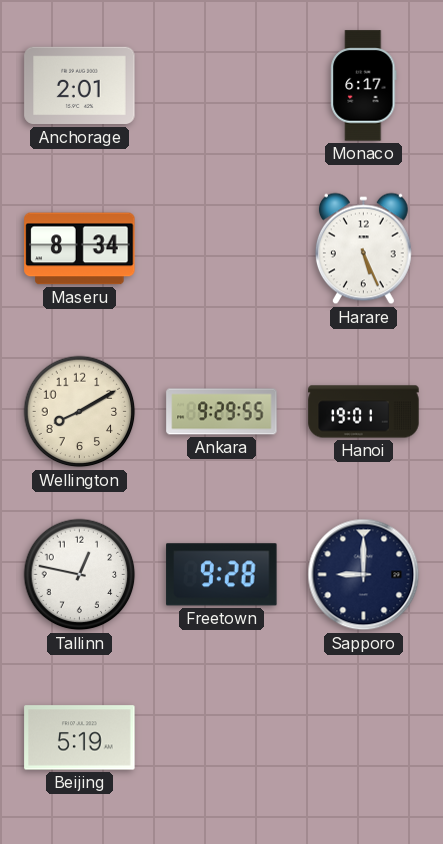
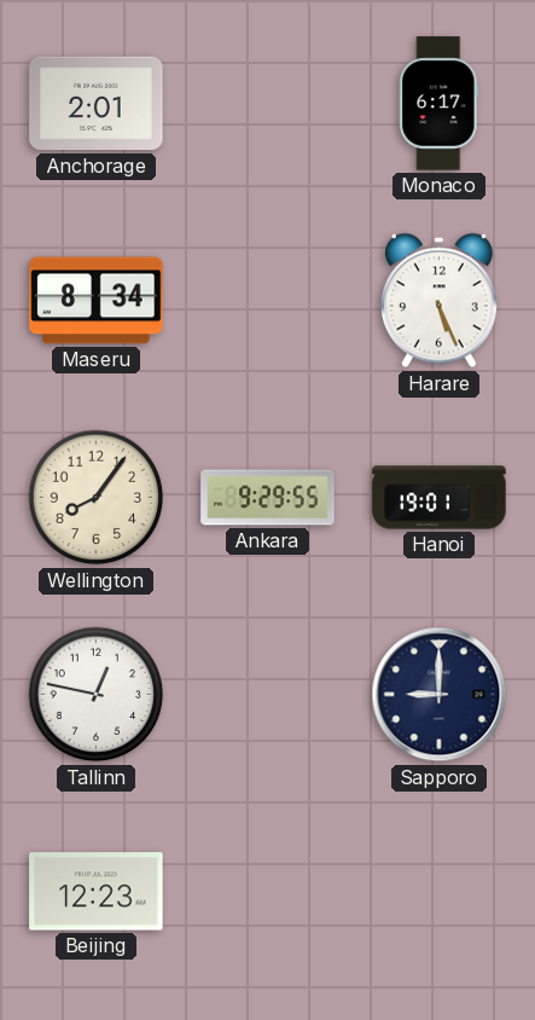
Wellington: 8:10 -> 8:06
Freetown: 9:28 -> none
Beijing: 5:19 -> 12:23
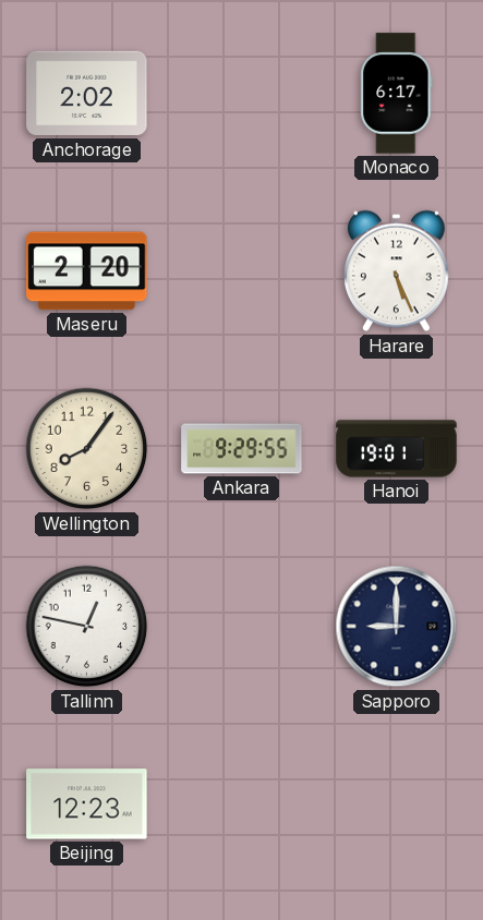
Anchorage: 2:01 -> 2:02
Maseru: 8:34 -> 2:20
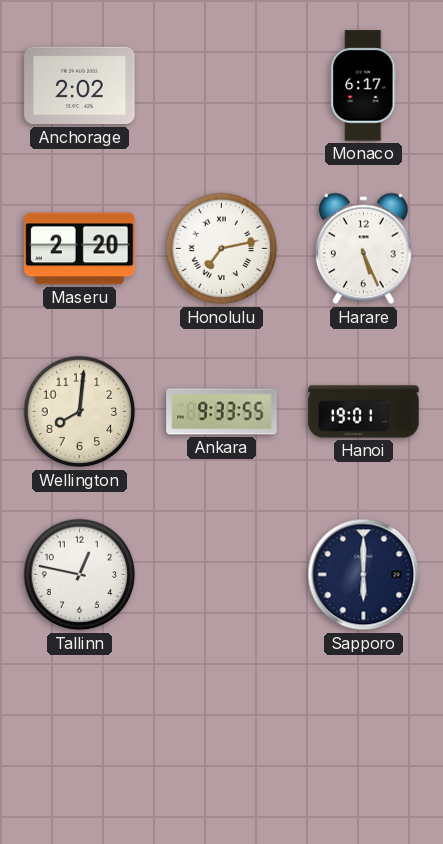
Honolulu: none -> 7:13
Wellington: 8:06 -> 8:01
Ankara: 9:29 -> 9:33
Sapporo: 9:00 -> 6:00
Beijing: 12:23 -> none
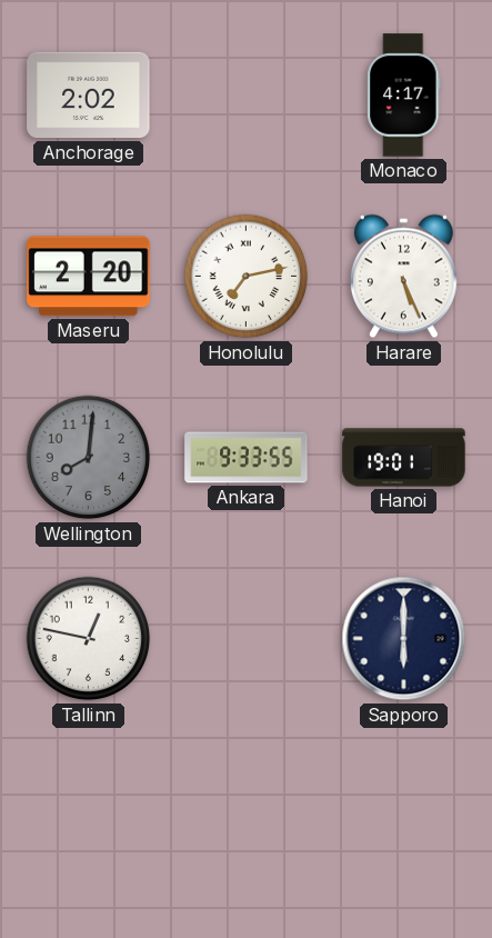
Monaco: 6:17 -> 4:17
Wellington dial: cream -> grey
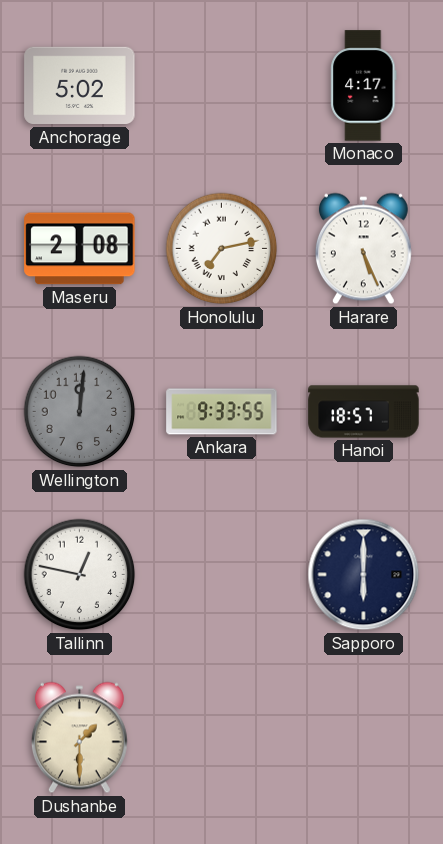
Anchorage: 2:02 -> 5:02
Maseru: 2:20 -> 2:08
Wellington: 8:01 -> 12:01
Hanoi: 19:01 -> 18:57
Dushanbe: none -> 1:30
